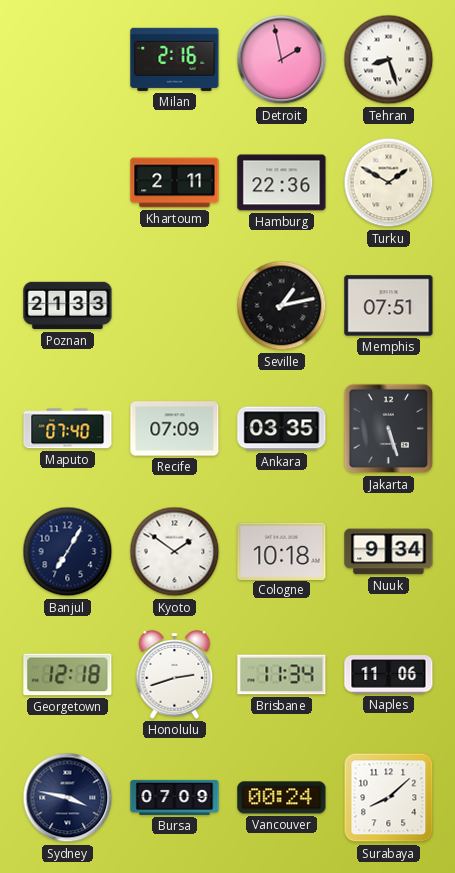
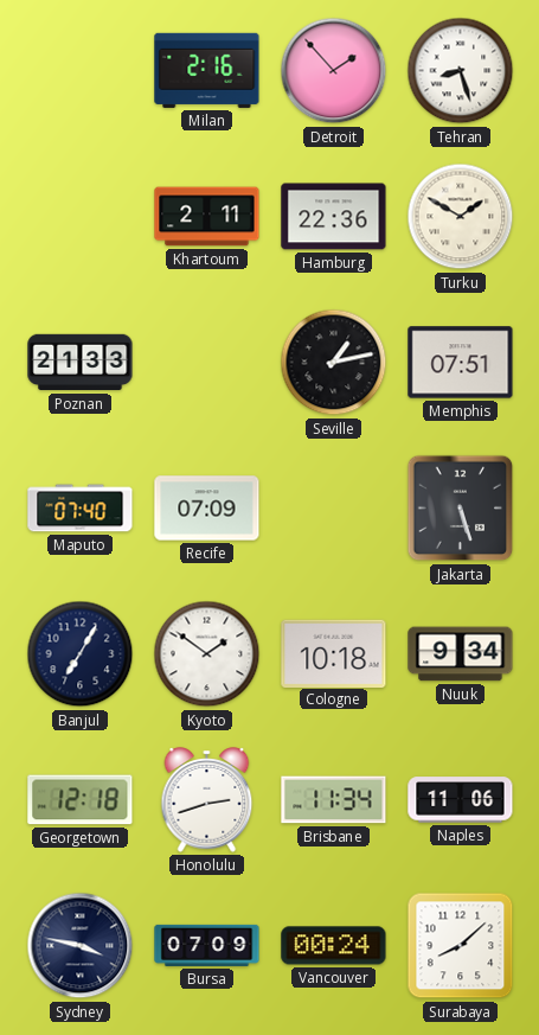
Detroit: 1:58 -> 1:53
Ankara: 03:35 -> none
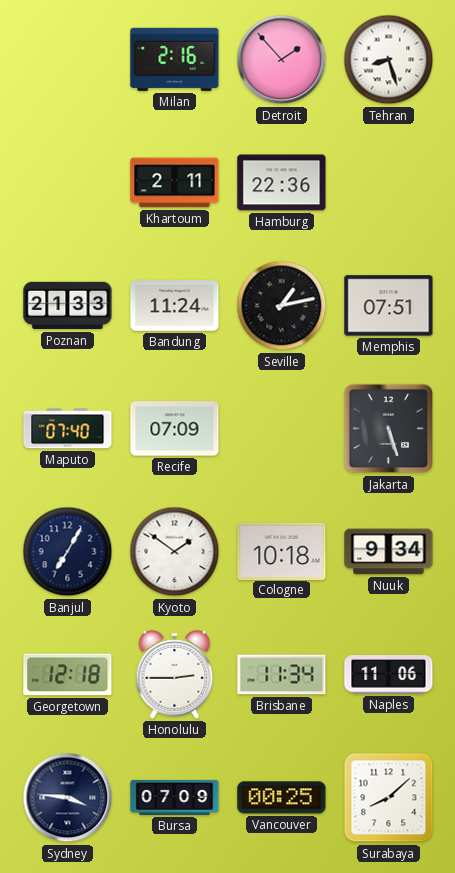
Turku: 1:50 -> none
Bandung: none -> 11:24
Honolulu: 2:42 -> 2:45
Sydney: 3:47 -> 3:46
Vancouver: 00:24 -> 00:25
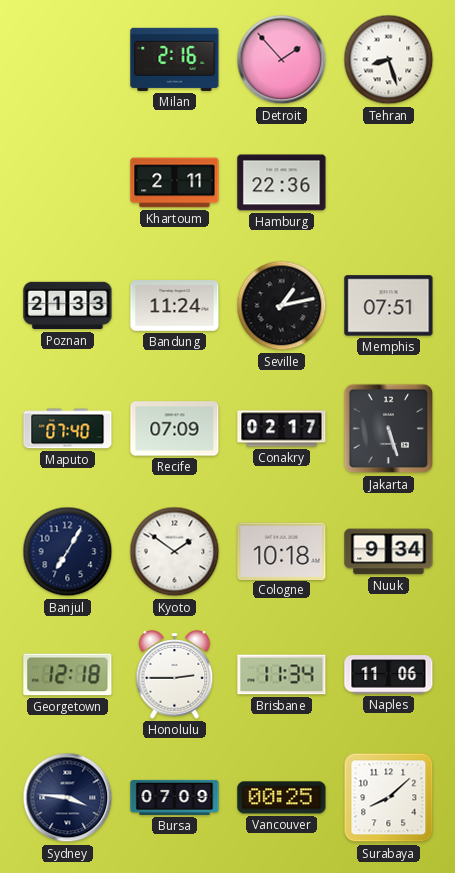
Conakry: none -> 02:17
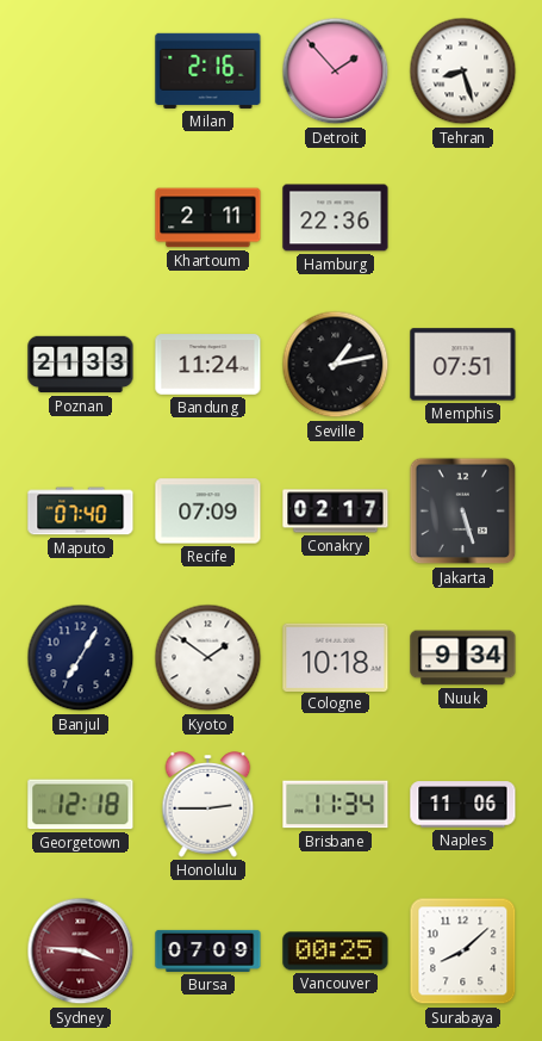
Sydney dial: navy -> burgundy
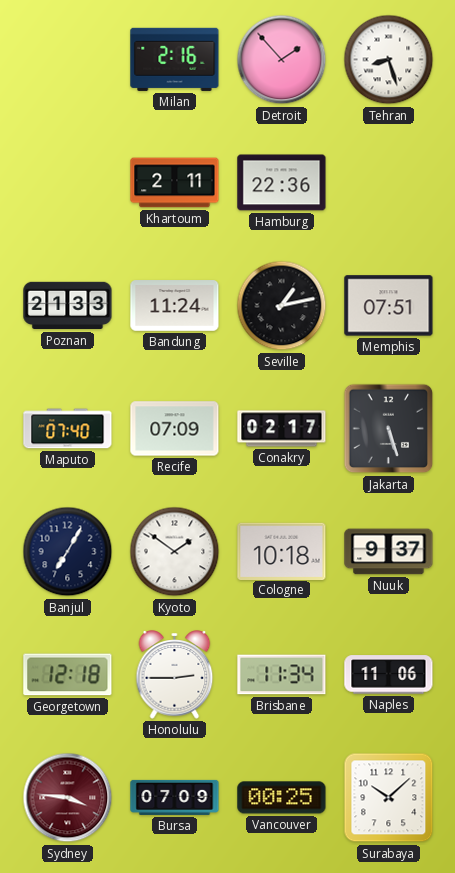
Nuuk: 9:34 -> 9:37
Surabaya: 8:08 -> 10:08
